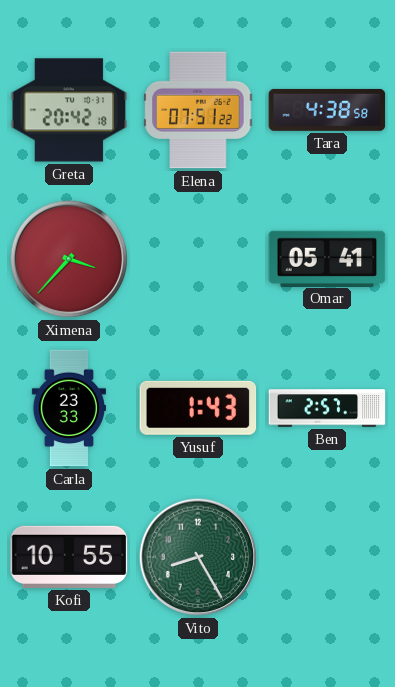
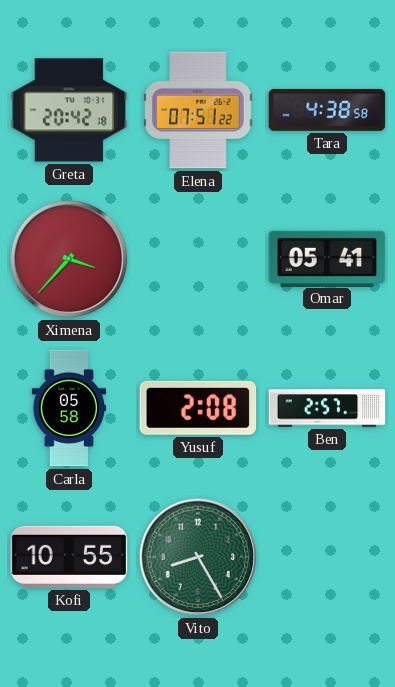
Carla: 23:33 -> 05:58
Yusuf: 1:43 -> 2:08
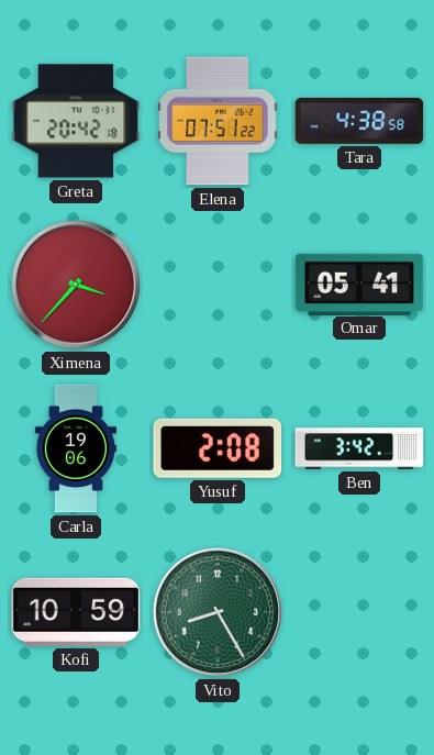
Carla: 05:58 -> 19:06
Ben: 2:57 -> 3:42
Kofi: 10:55 -> 10:59
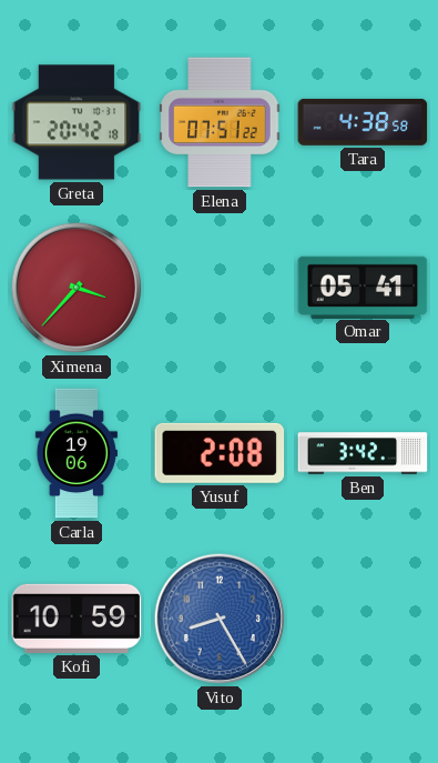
Vito dial: green -> blue
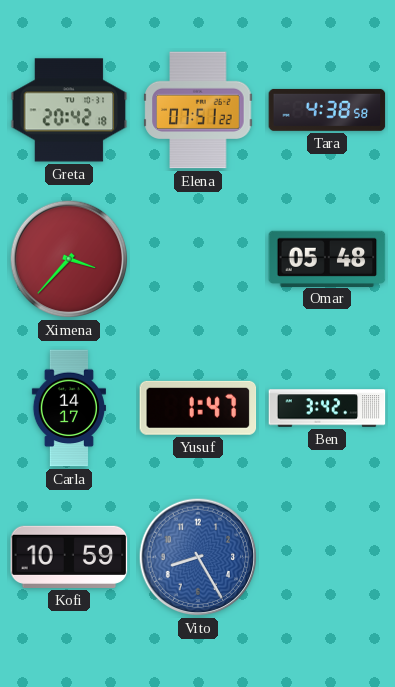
Omar: 05:41 -> 05:48
Carla: 19:06 -> 14:17
Yusuf: 2:08 -> 1:47
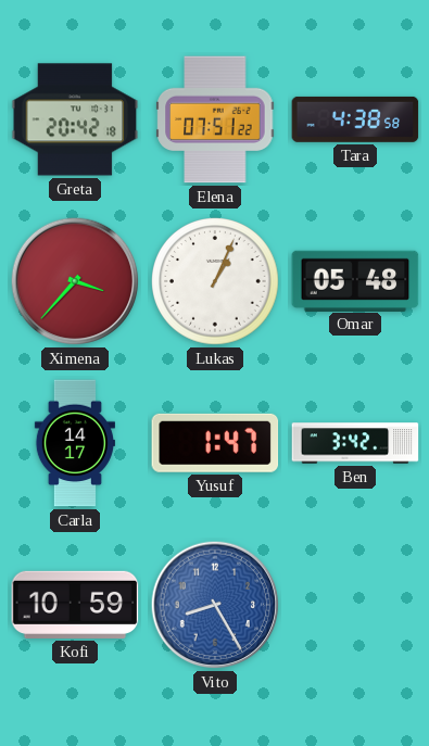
Lukas: none -> 1:04
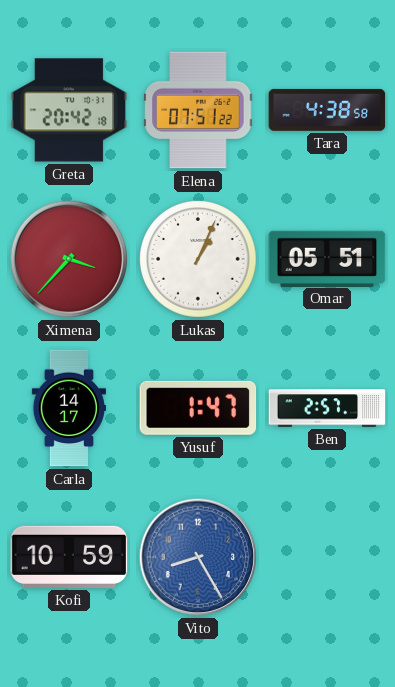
Omar: 05:48 -> 05:51
Ben: 3:42 -> 2:57
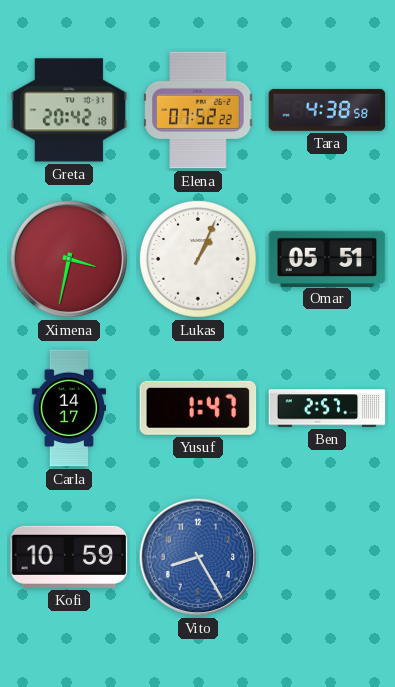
Elena: 07:51 -> 07:52
Ximena: 3:37 -> 3:32
